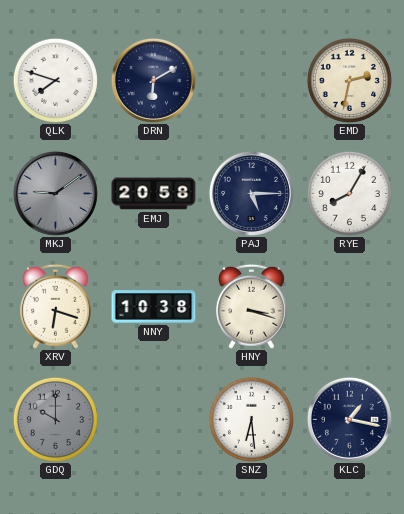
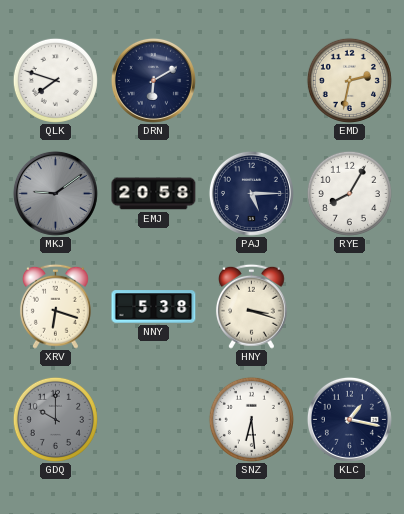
NNY: 10:38 -> 5:38
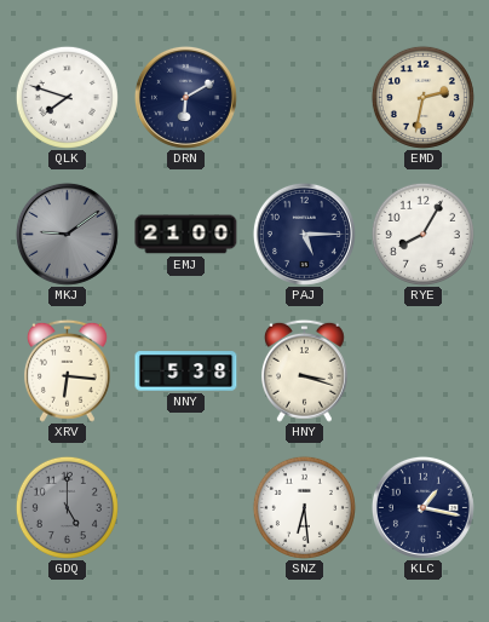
EMJ: 20:58 -> 21:00
XRV: 6:18 -> 6:16
GDQ: 10:00 -> 5:00
